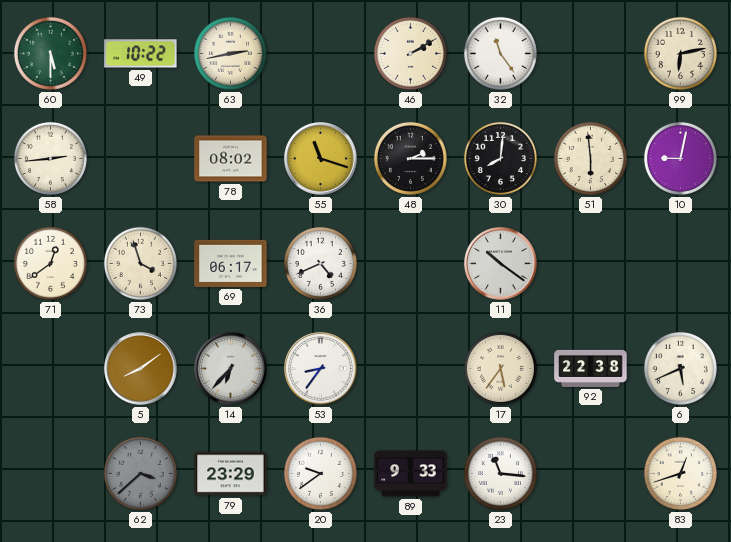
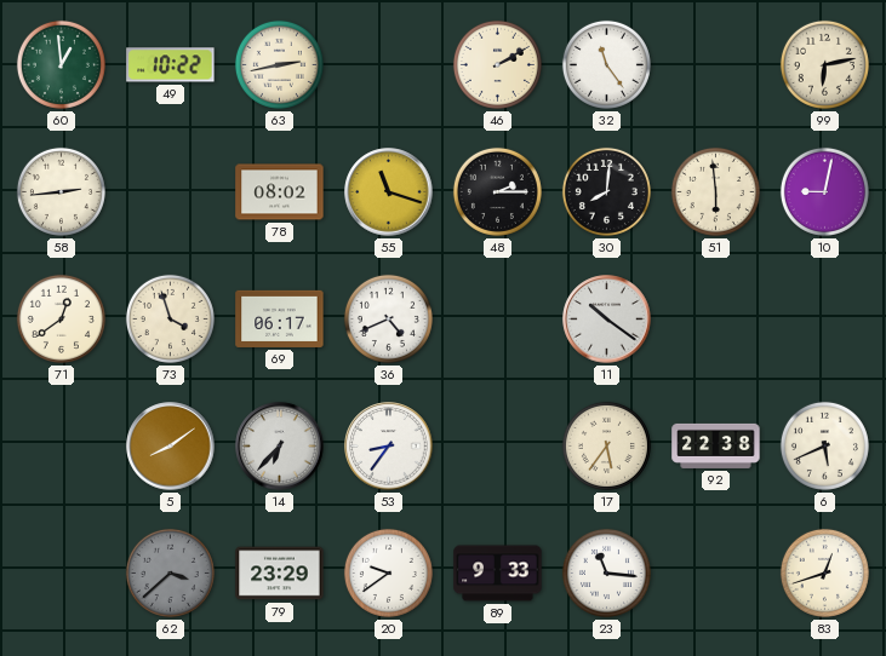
60: 5:30 -> 12:59
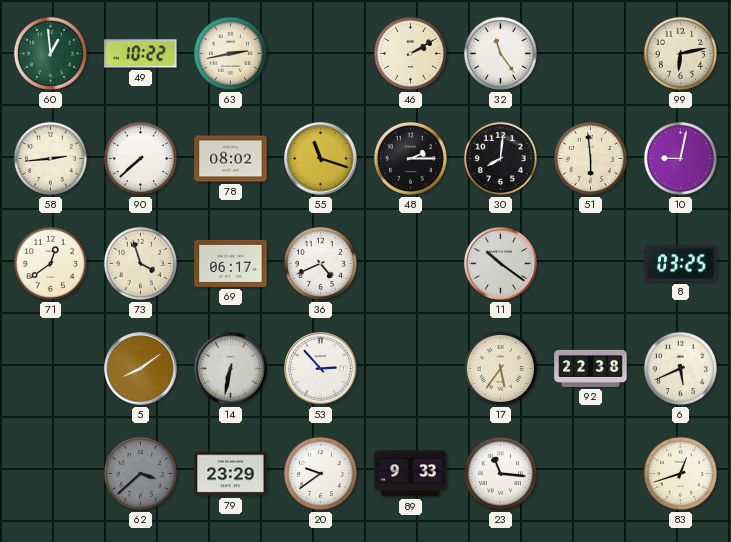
90: none -> 7:38
8: none -> 03:25
14: 6:37 -> 6:32
53: 8:36 -> 2:53
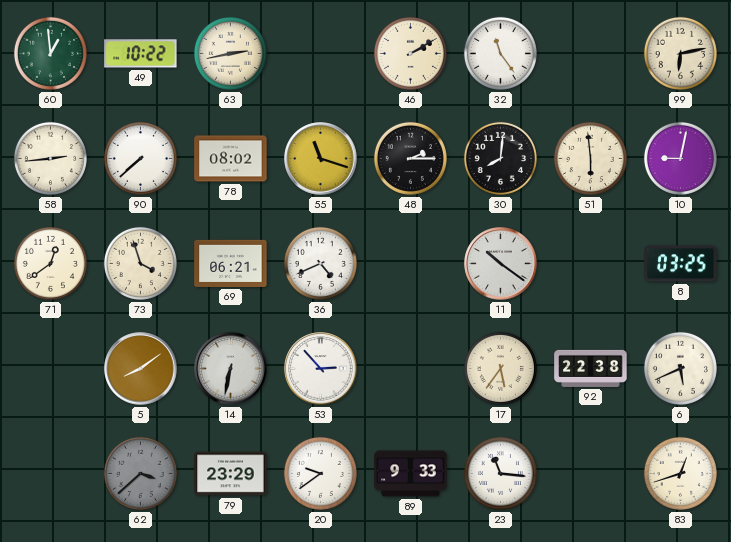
69: 06:17 -> 06:21
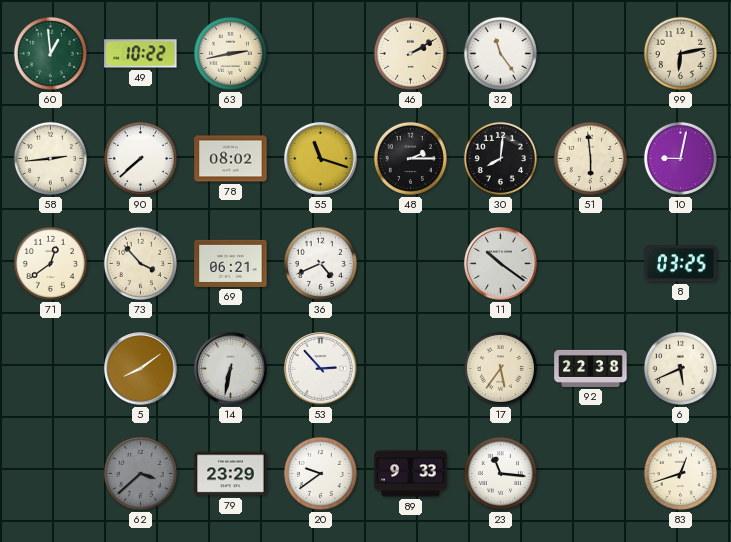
73: 3:57 -> 3:53
